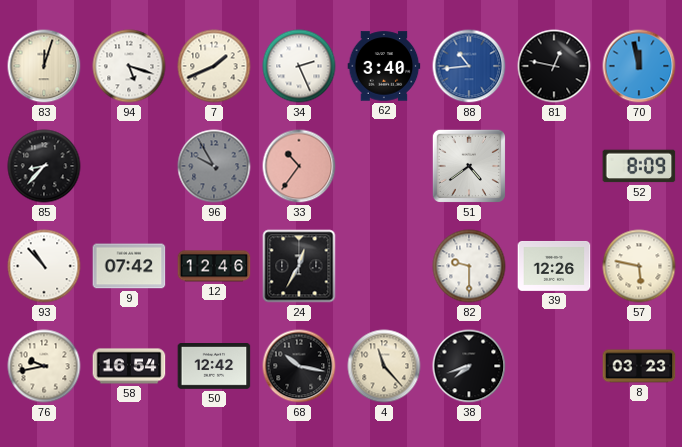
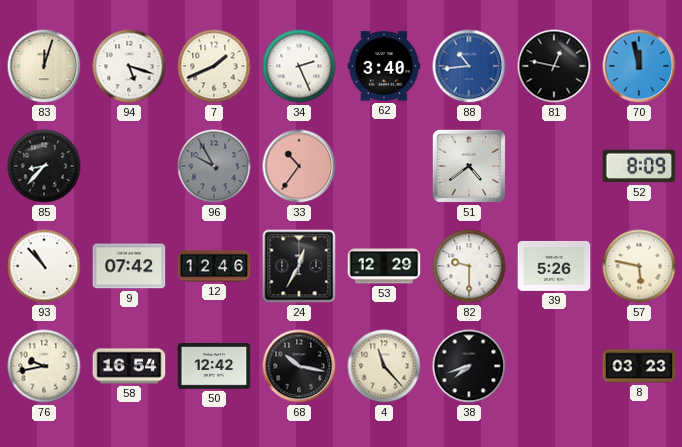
53: none -> 12:29
39: 12:26 -> 5:26
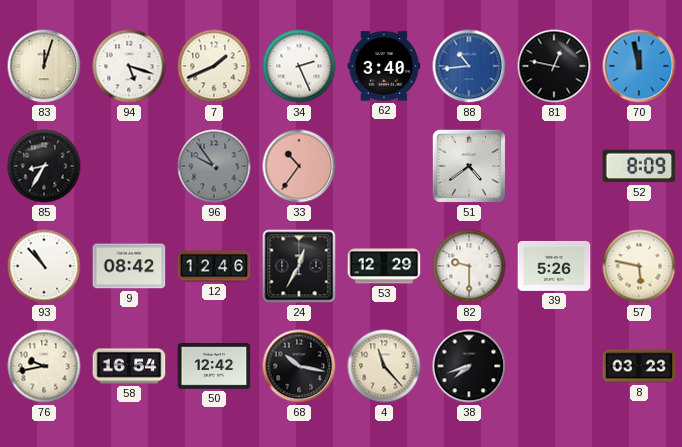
85: 8:37 -> 8:35
96: 9:55 -> 9:54
9: 07:42 -> 08:42
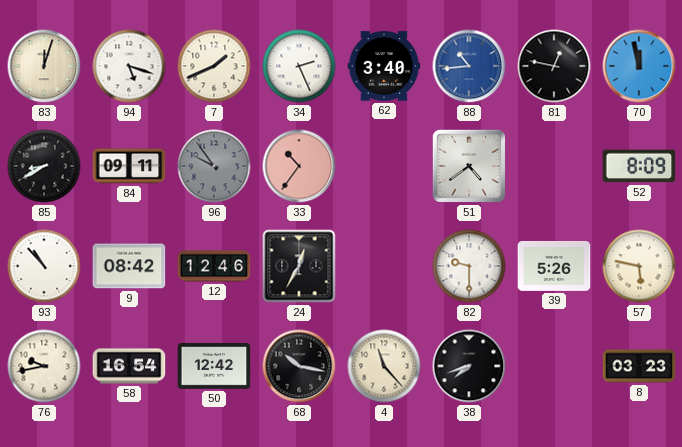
85: 8:35 -> 8:40
84: none -> 09:11
53: 12:29 -> none
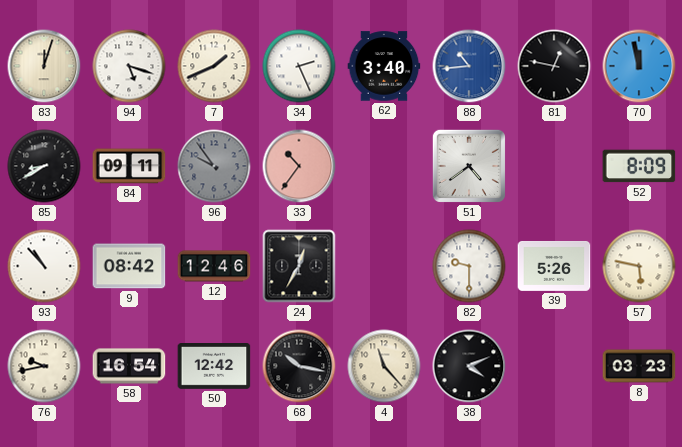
38: 7:42 -> 4:11
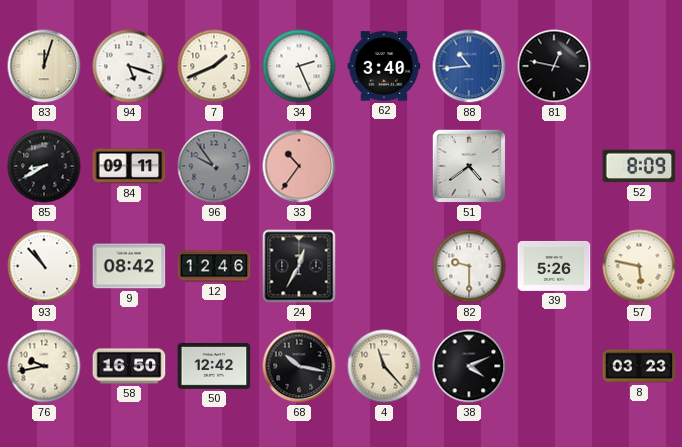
70: 11:58 -> none
58: 16:54 -> 16:50
